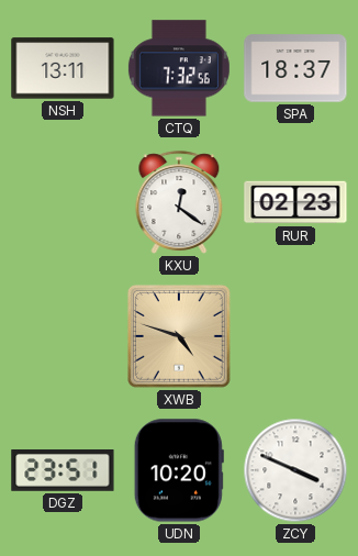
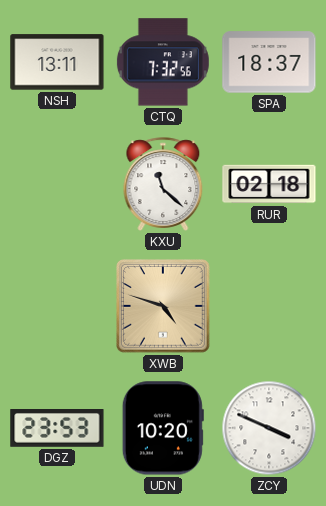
KXU: 12:21 -> 11:22
RUR: 02:23 -> 02:18
DGZ: 23:51 -> 23:53
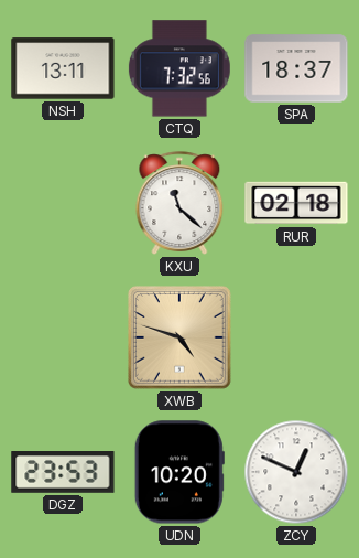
ZCY: 3:49 -> 12:49
